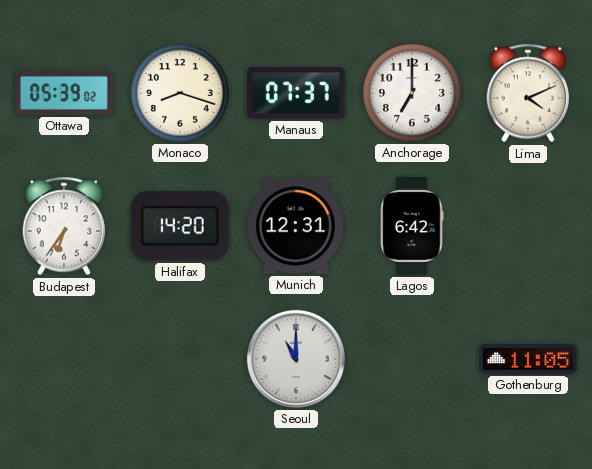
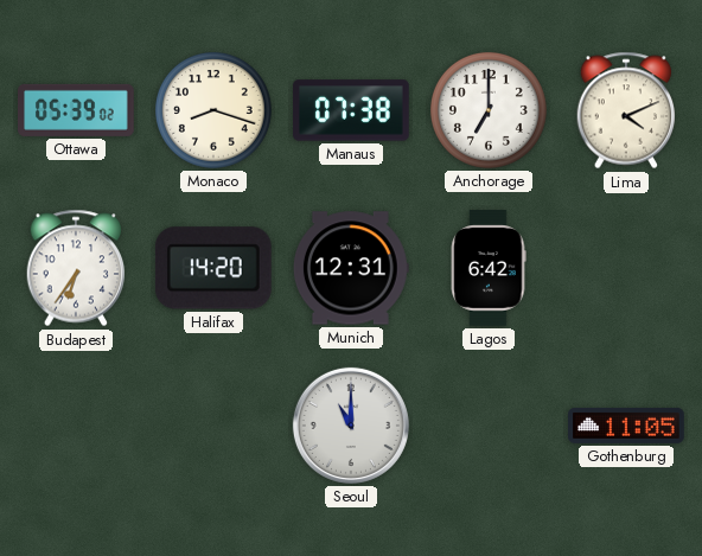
Manaus: 07:37 -> 07:38
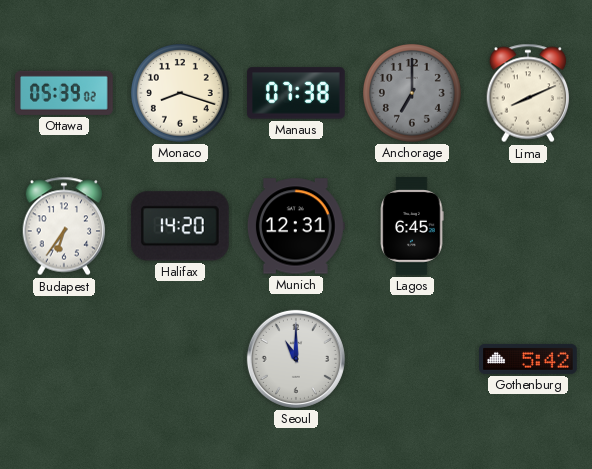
Anchorage dial: white -> grey
Lima: 4:11 -> 8:11
Lagos: 6:42 -> 6:45
Gothenburg: 11:05 -> 5:42
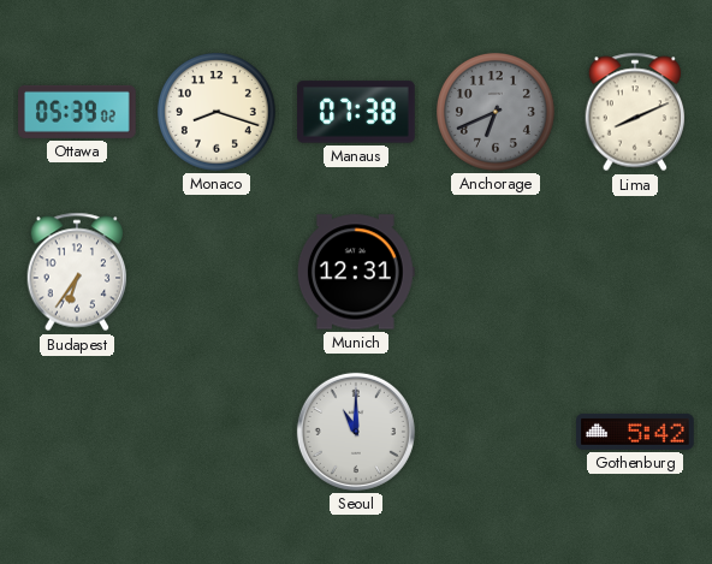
Anchorage: 7:00 -> 6:41
Halifax: 14:20 -> none
Lagos: 6:45 -> none
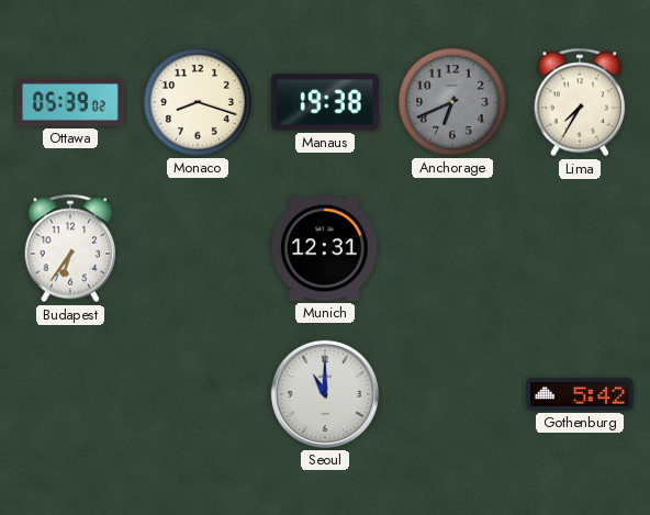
Manaus: 07:38 -> 19:38
Lima: 8:11 -> 7:35
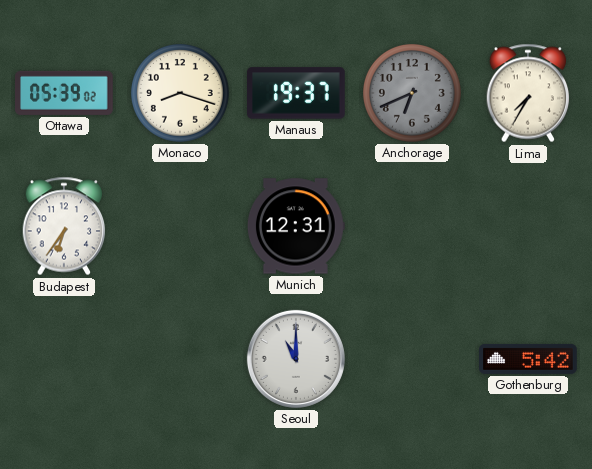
Manaus: 19:38 -> 19:37
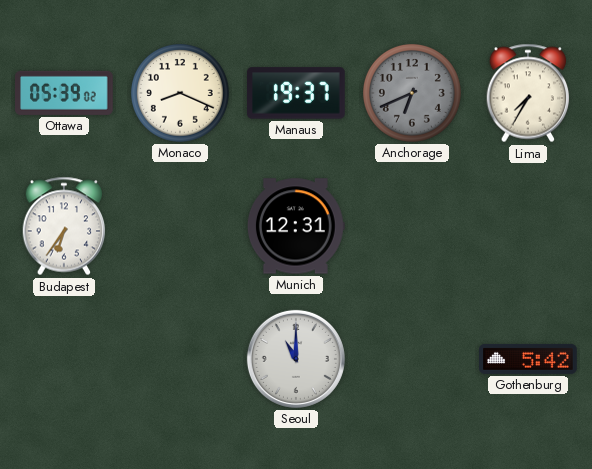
Monaco: 8:18 -> 8:19
